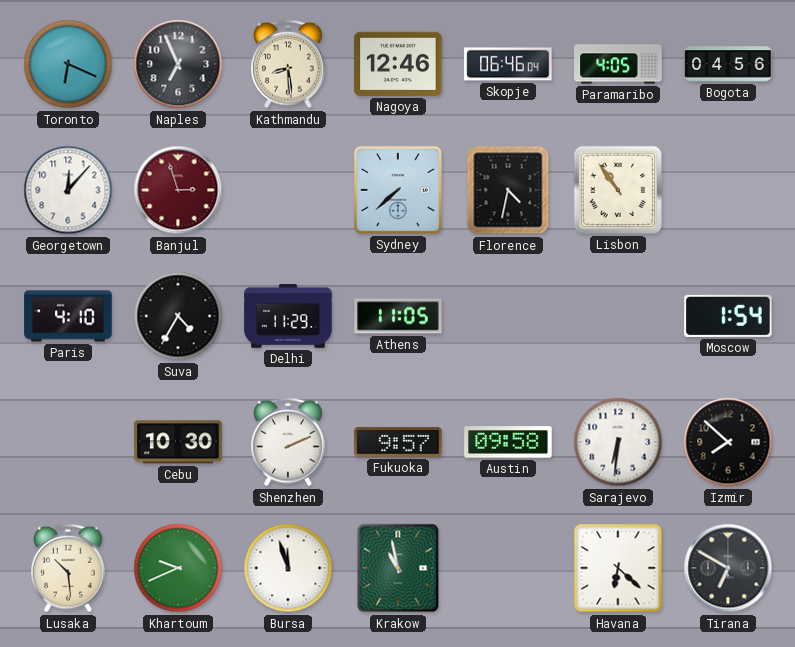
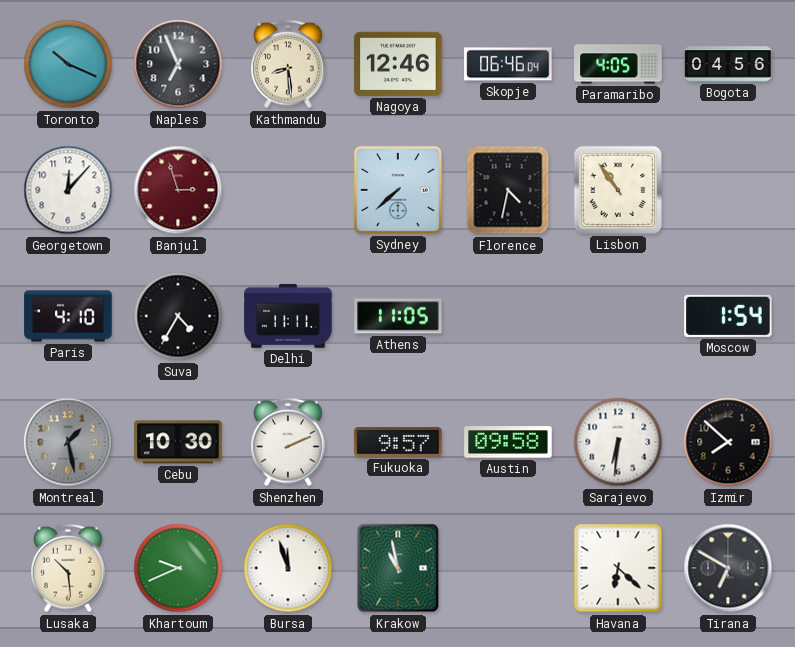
Toronto: 6:19 -> 10:19
Delhi: 11:29 -> 11:11
Montreal: none -> 1:28
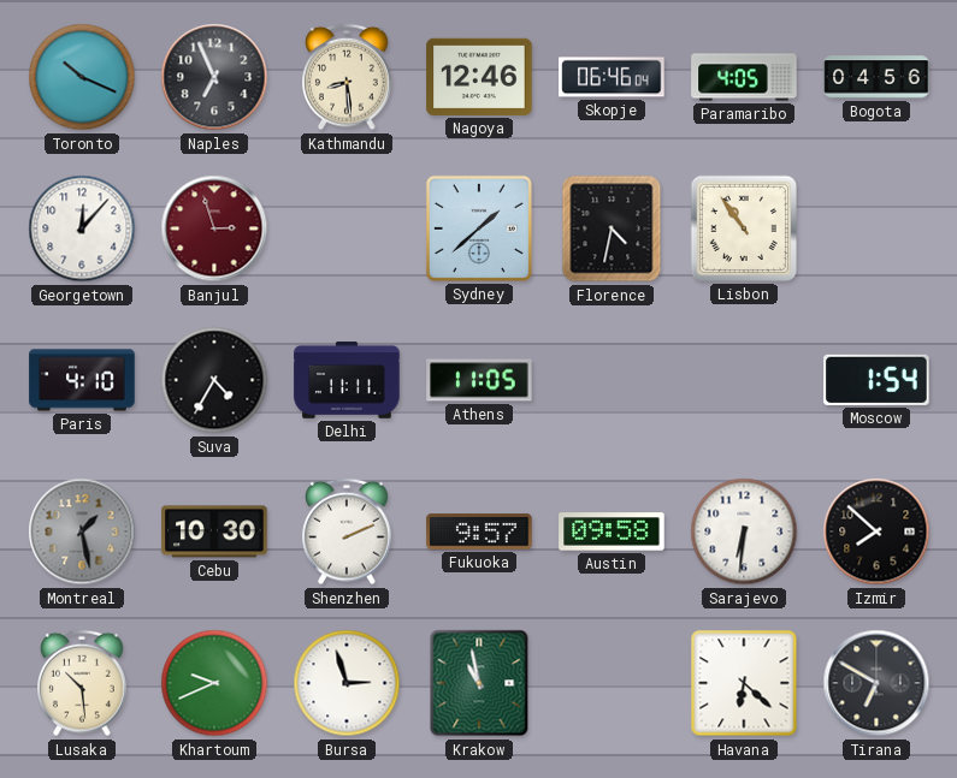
Sydney: 7:38 -> 1:38
Bursa: 11:57 -> 2:57
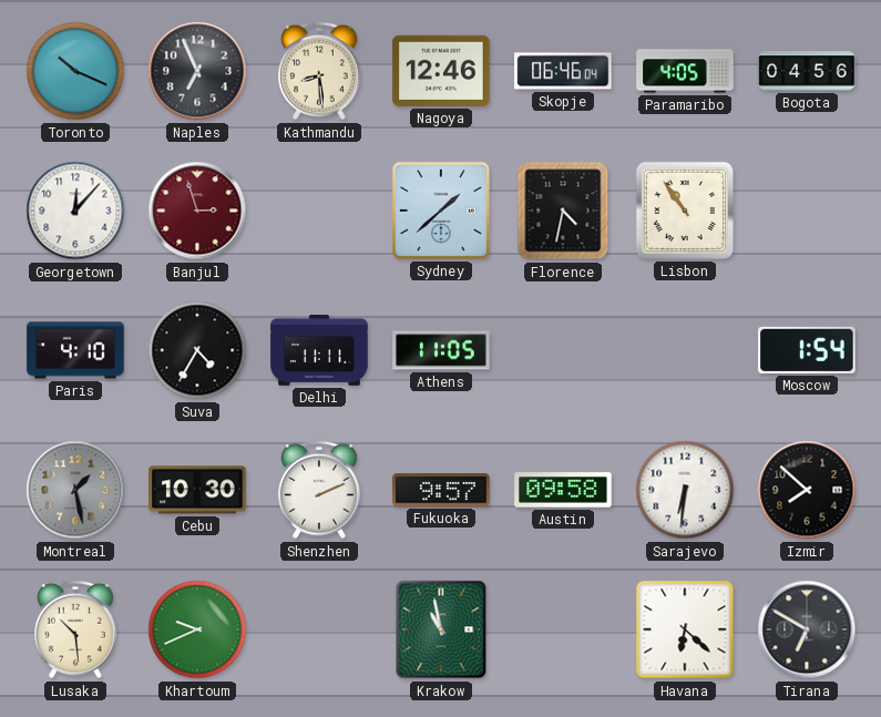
Bursa: 2:57 -> none
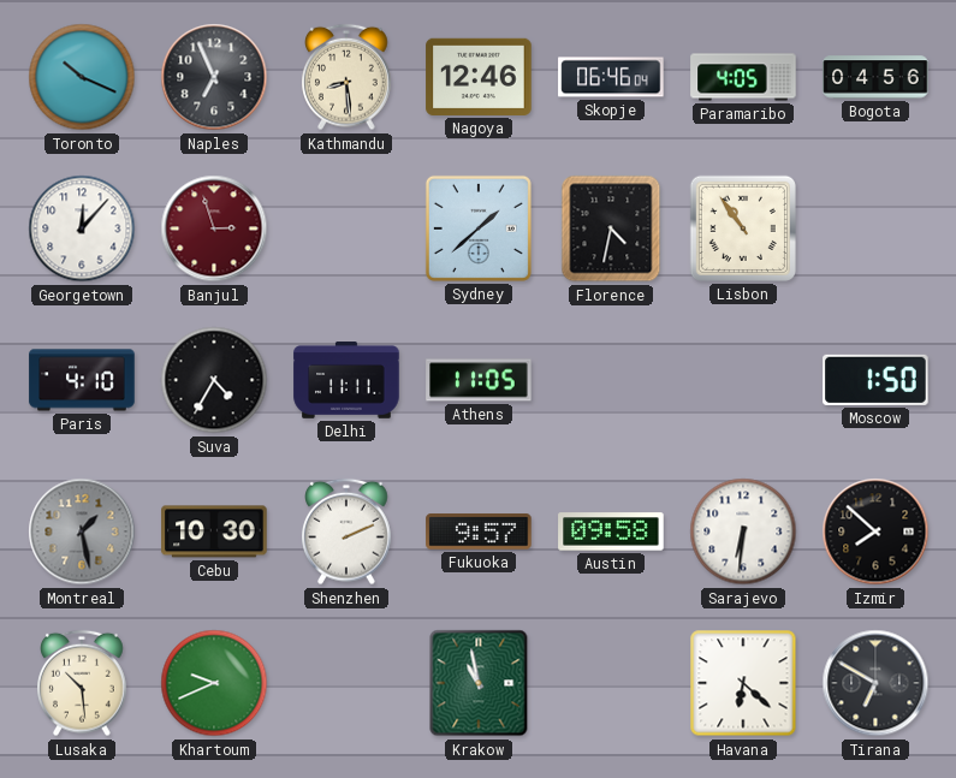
Moscow: 1:54 -> 1:50
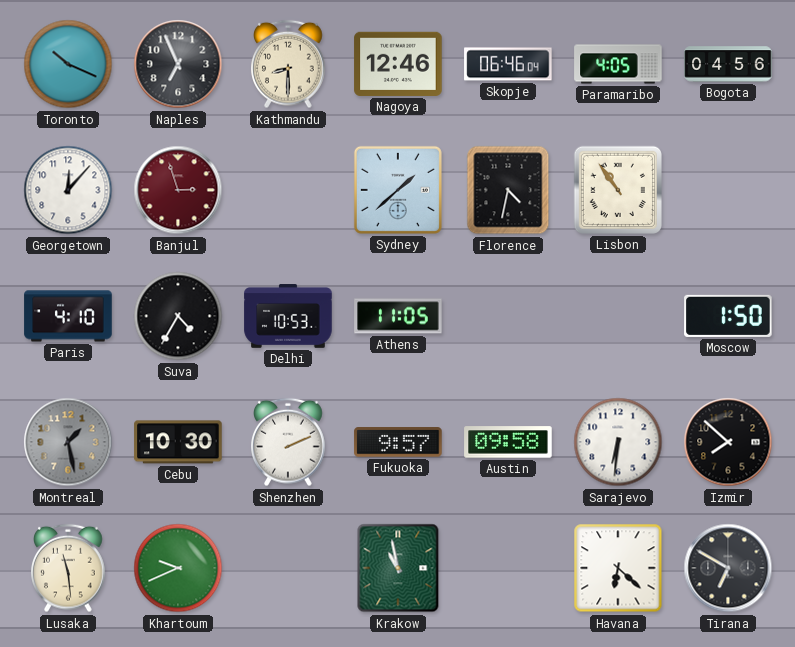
Kathmandu: 8:29 -> 8:30
Delhi: 11:11 -> 10:53
Lusaka: 10:29 -> 11:29
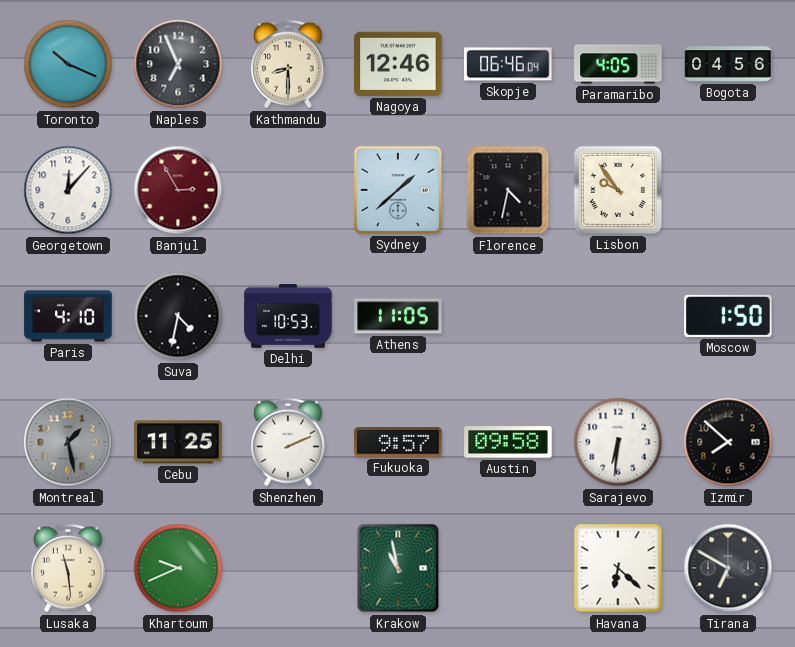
Banjul: 2:57 -> 2:55
Lisbon: 10:54 -> 9:54
Suva: 4:35 -> 4:32
Cebu: 10:30 -> 11:25
